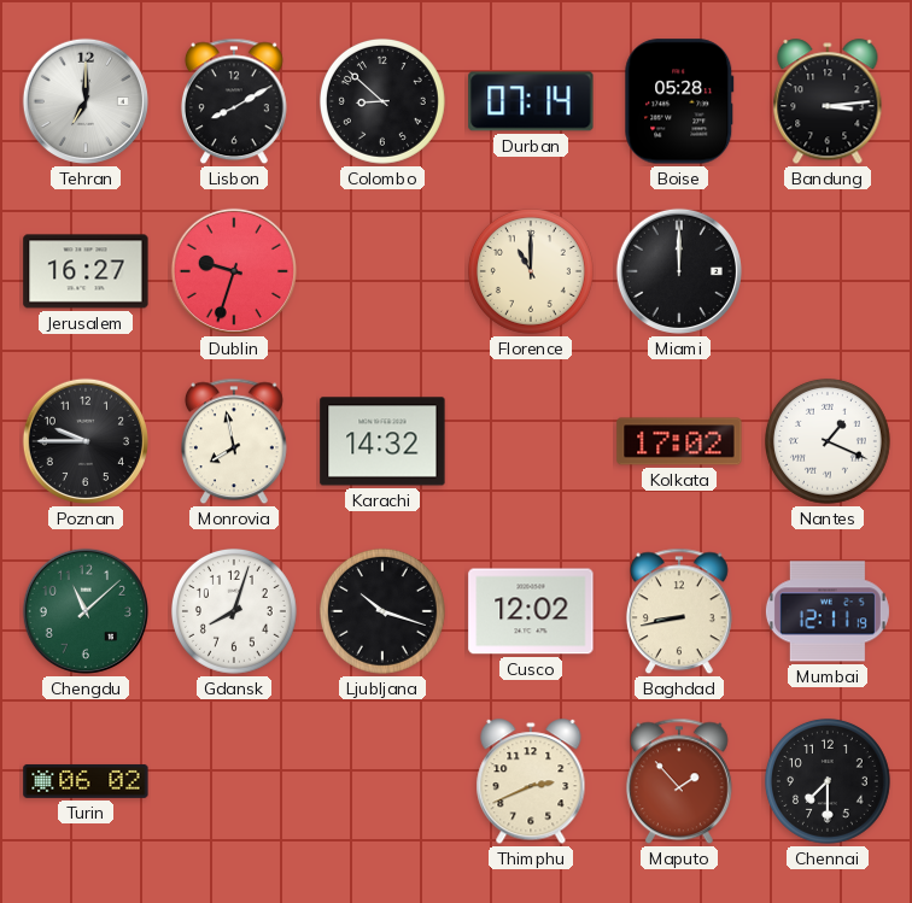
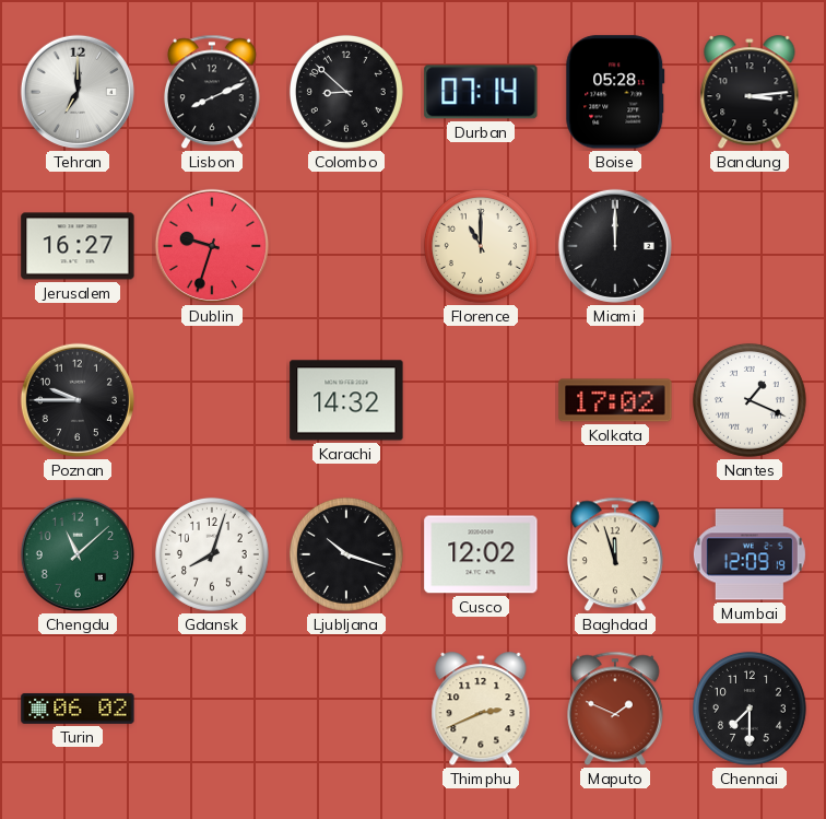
Lisbon: 8:10 -> 8:11
Monrovia: 7:58 -> none
Baghdad: 8:43 -> 11:57
Mumbai: 12:11 -> 12:09
Maputo: 1:53 -> 1:49
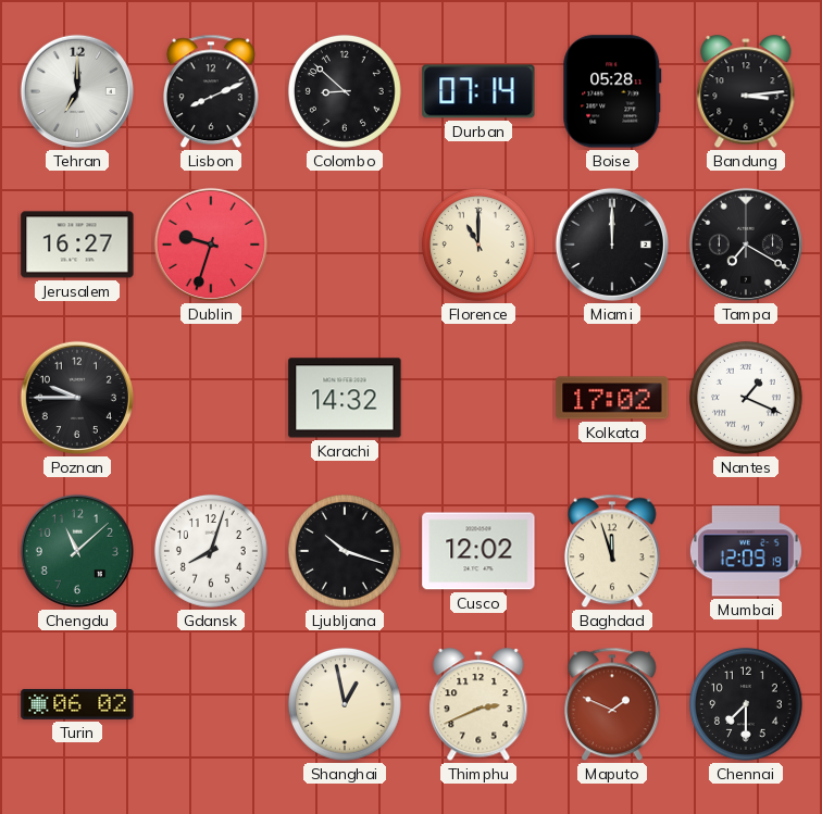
Tampa: none -> 7:20
Shanghai: none -> 12:58
